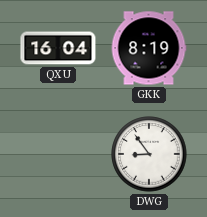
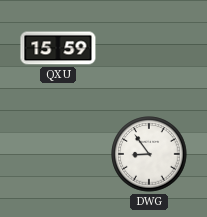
QXU: 16:04 -> 15:59
GKK: 8:19 -> none
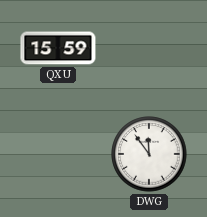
DWG: 8:54 -> 11:54
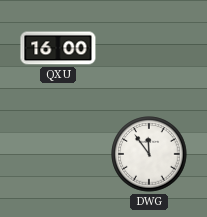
QXU: 15:59 -> 16:00
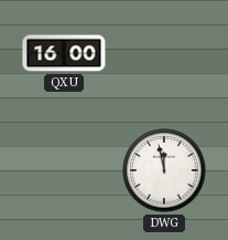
DWG: 11:54 -> 11:58
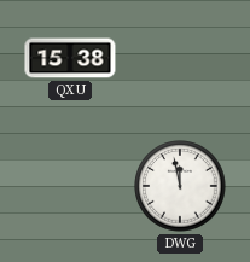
QXU: 16:00 -> 15:38
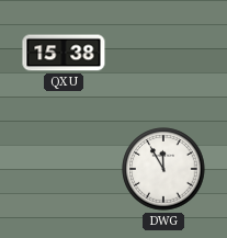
DWG: 11:58 -> 11:55
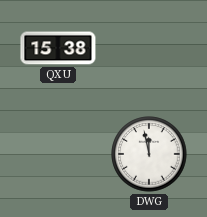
DWG: 11:55 -> 11:58
